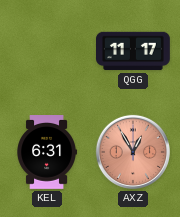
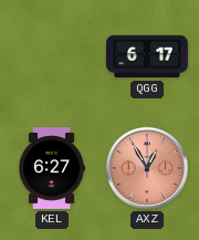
QGG: 11:17 -> 6:17
KEL: 6:31 -> 6:27
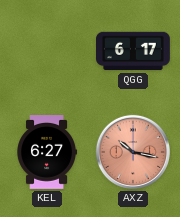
AXZ: 12:55 -> 10:17
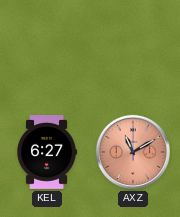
QGG: 6:17 -> none
AXZ: 10:17 -> 11:10
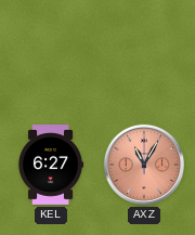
AXZ: 11:10 -> 11:05
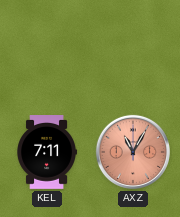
KEL: 6:27 -> 7:11
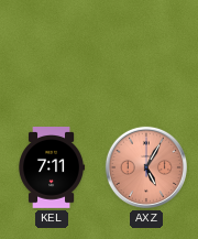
AXZ: 11:05 -> 5:05
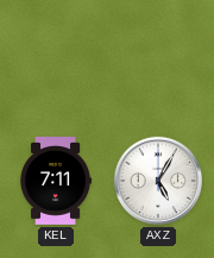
AXZ dial: salmon -> white
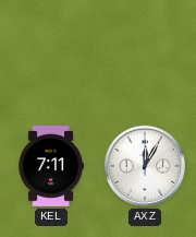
AXZ: 5:05 -> 12:05
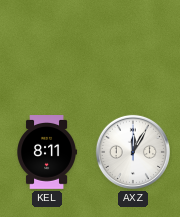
KEL: 7:11 -> 8:11
